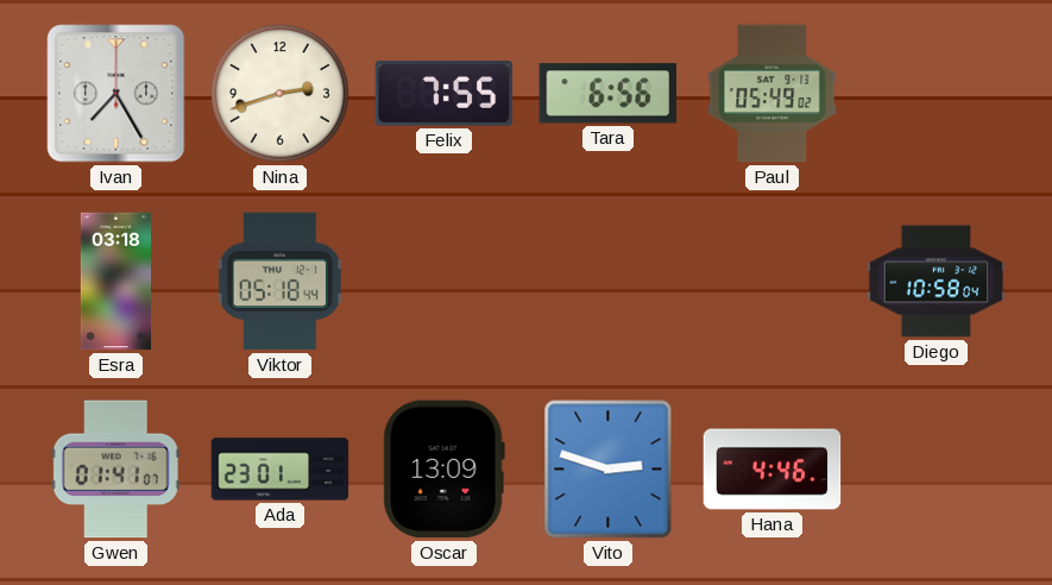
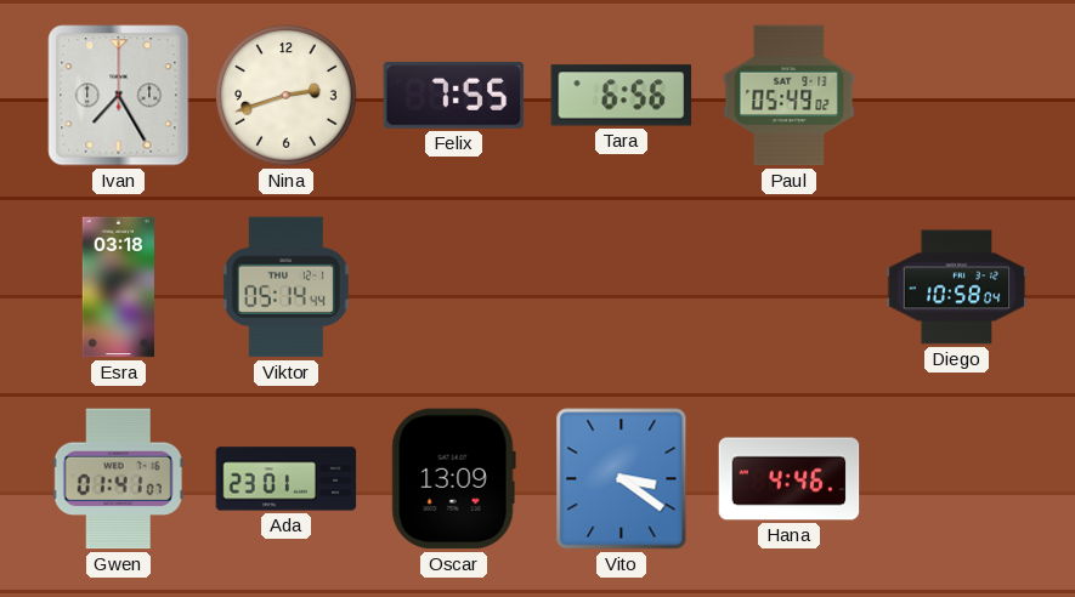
Viktor: 05:18 -> 05:14
Vito: 2:48 -> 3:21
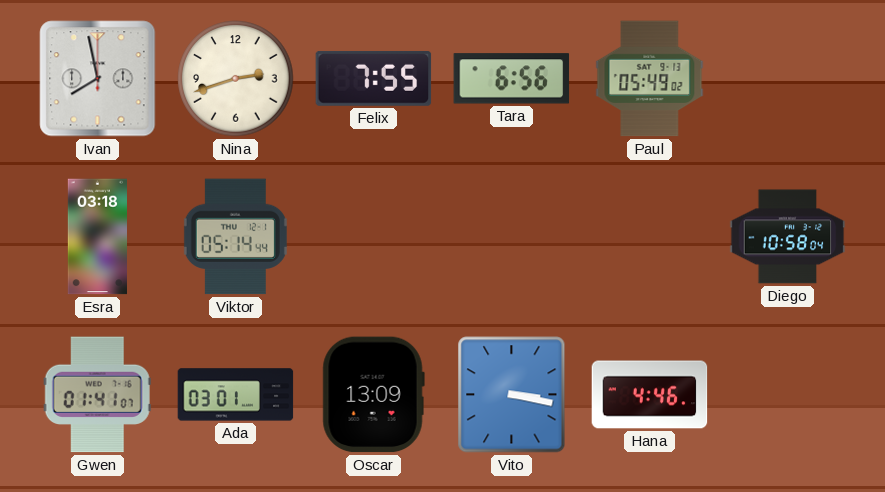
Ivan: 7:25 -> 7:58
Ada: 23:01 -> 03:01
Vito: 3:21 -> 3:17
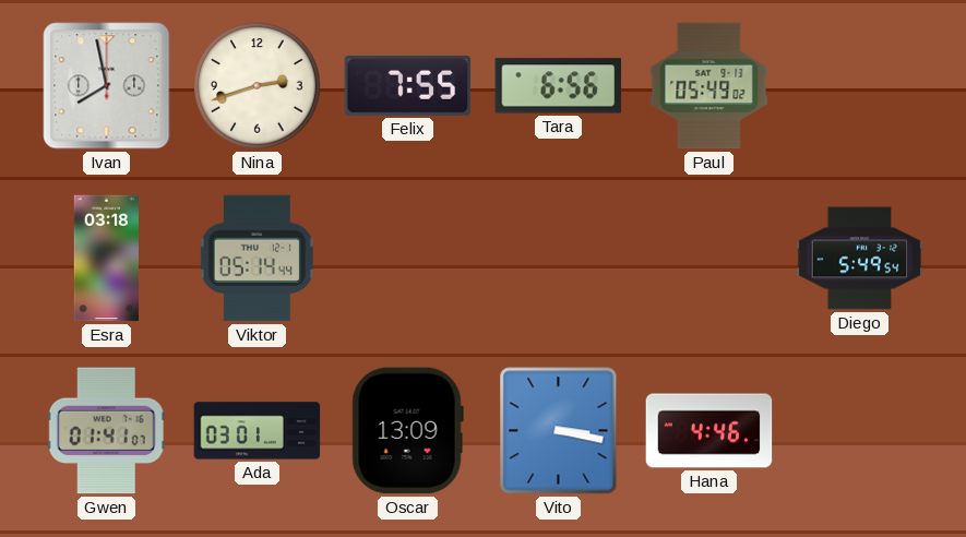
Diego: 10:58 -> 5:49
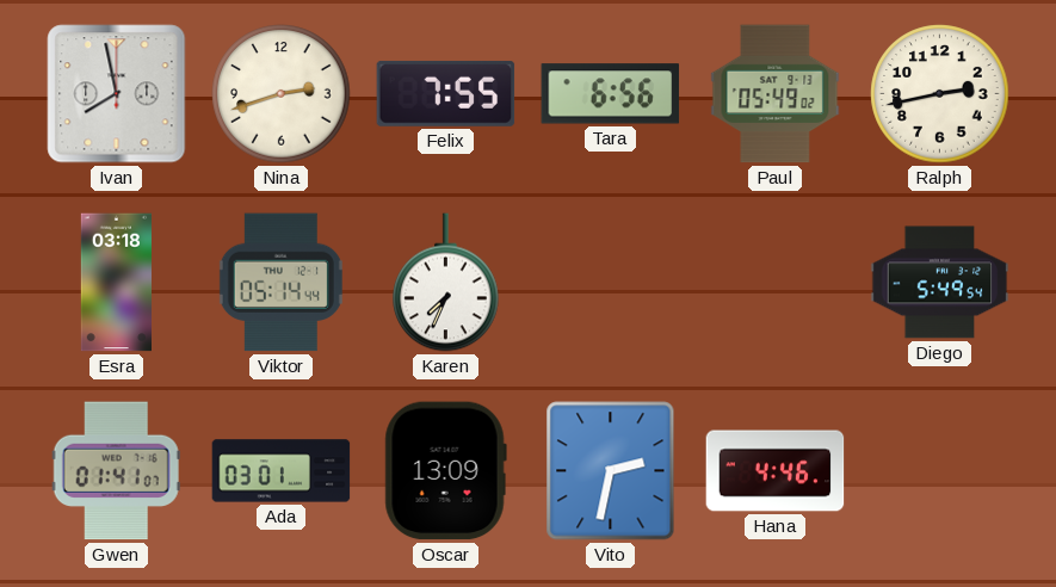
Ralph: none -> 2:43
Karen: none -> 7:34
Vito: 3:17 -> 2:32
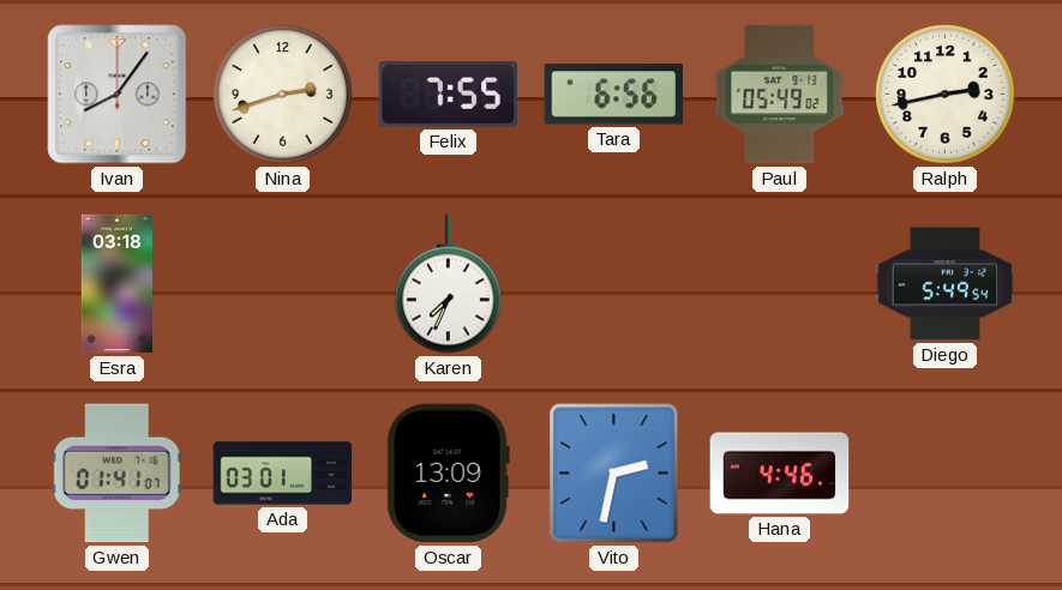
Ivan: 7:58 -> 8:06
Viktor: 05:14 -> none
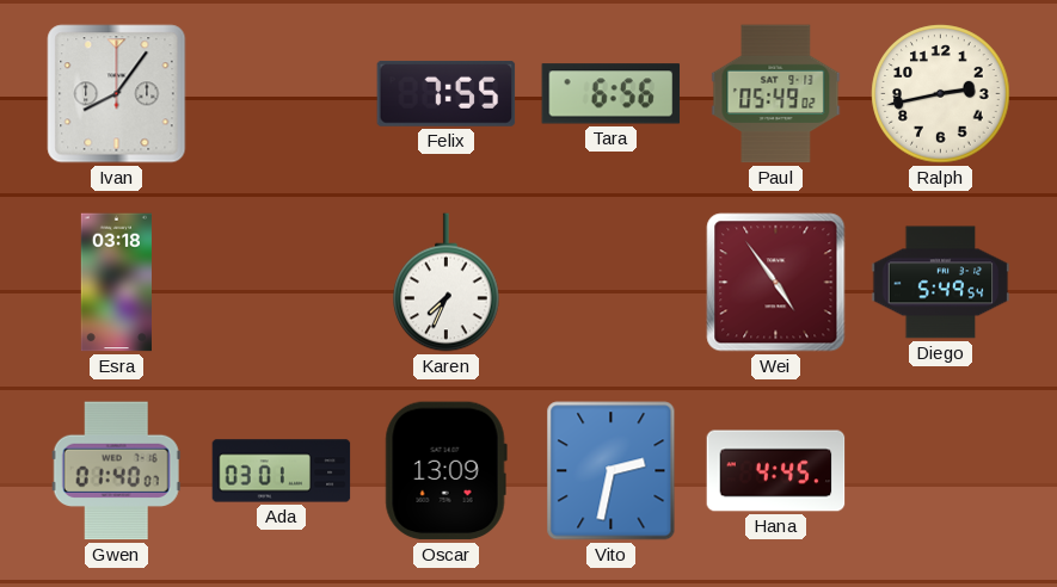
Nina: 2:42 -> none
Wei: none -> 4:54
Gwen: 01:41 -> 01:40
Hana: 4:46 -> 4:45
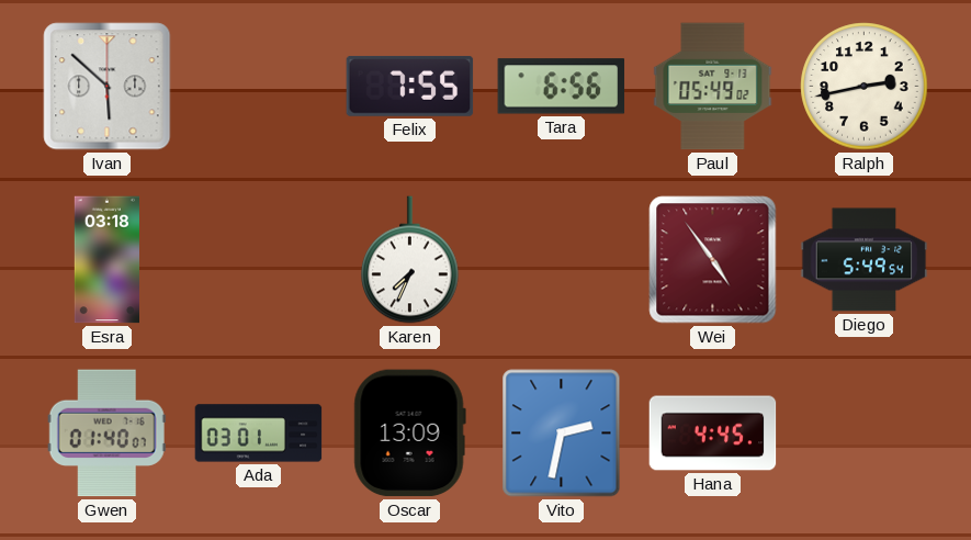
Ivan: 8:06 -> 5:52
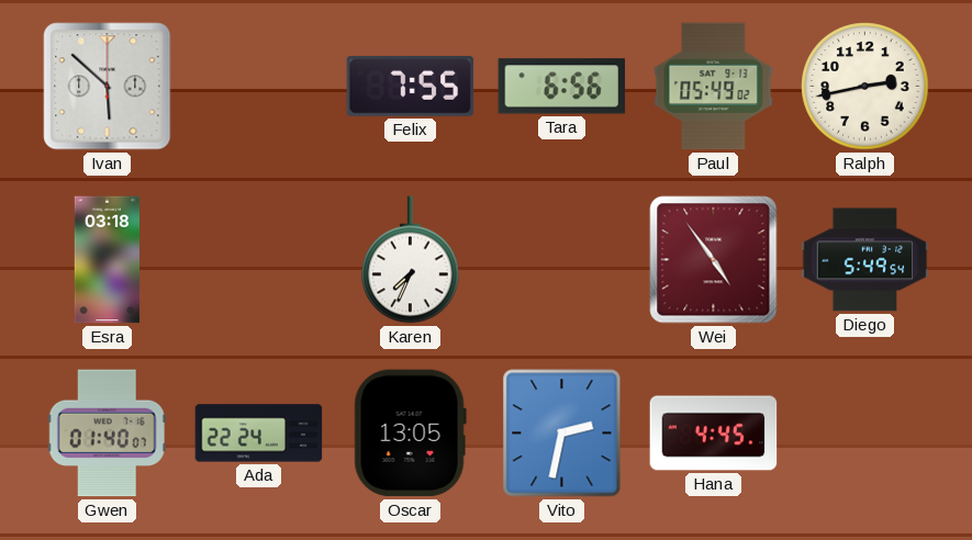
Ada: 03:01 -> 22:24
Oscar: 13:09 -> 13:05
